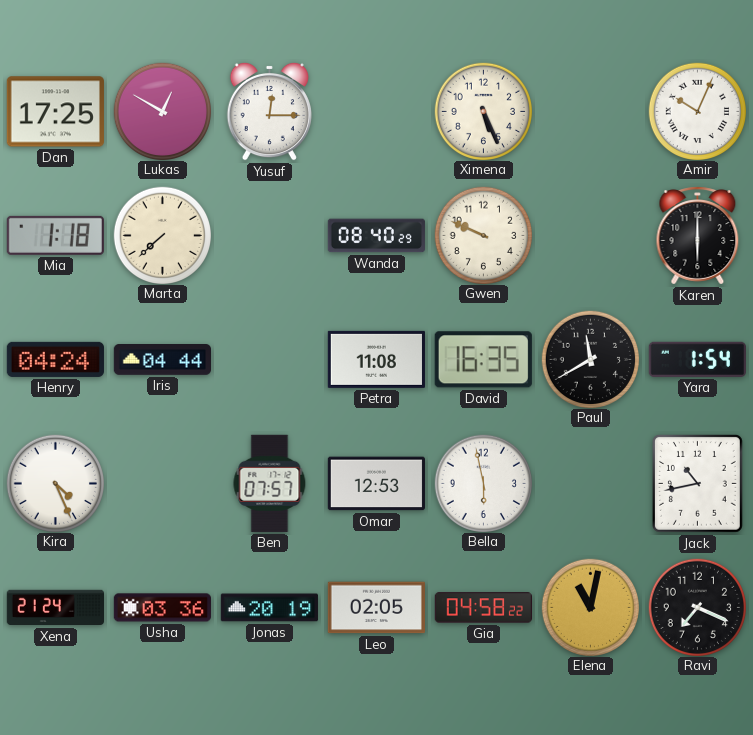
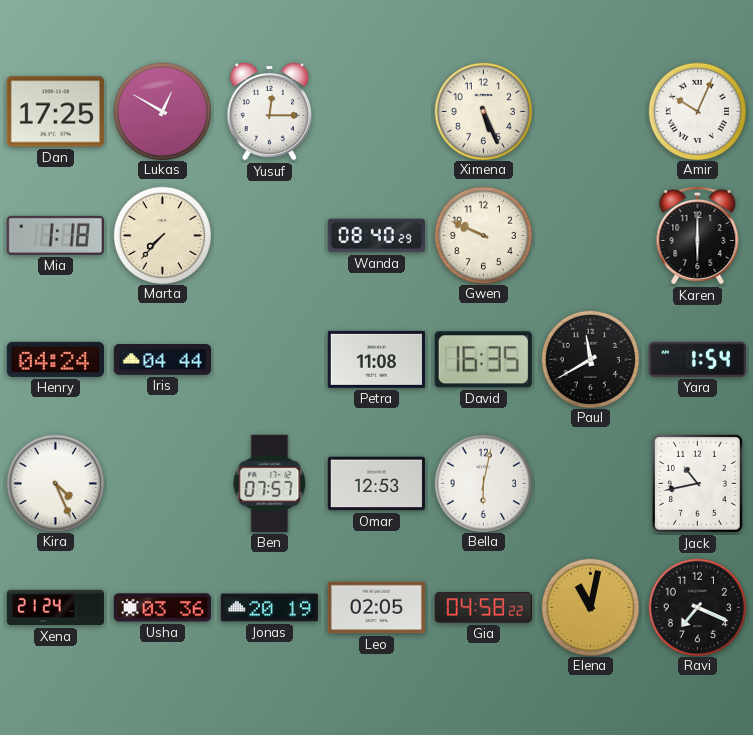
Marta: 7:38 -> 7:37
Bella: 5:58 -> 6:02
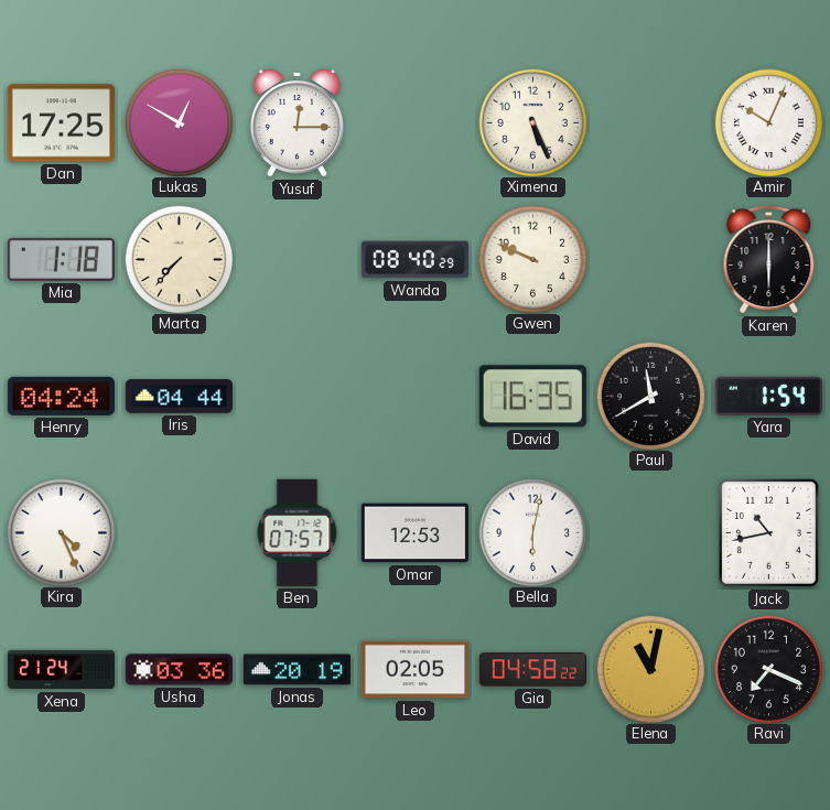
Petra: 11:08 -> none
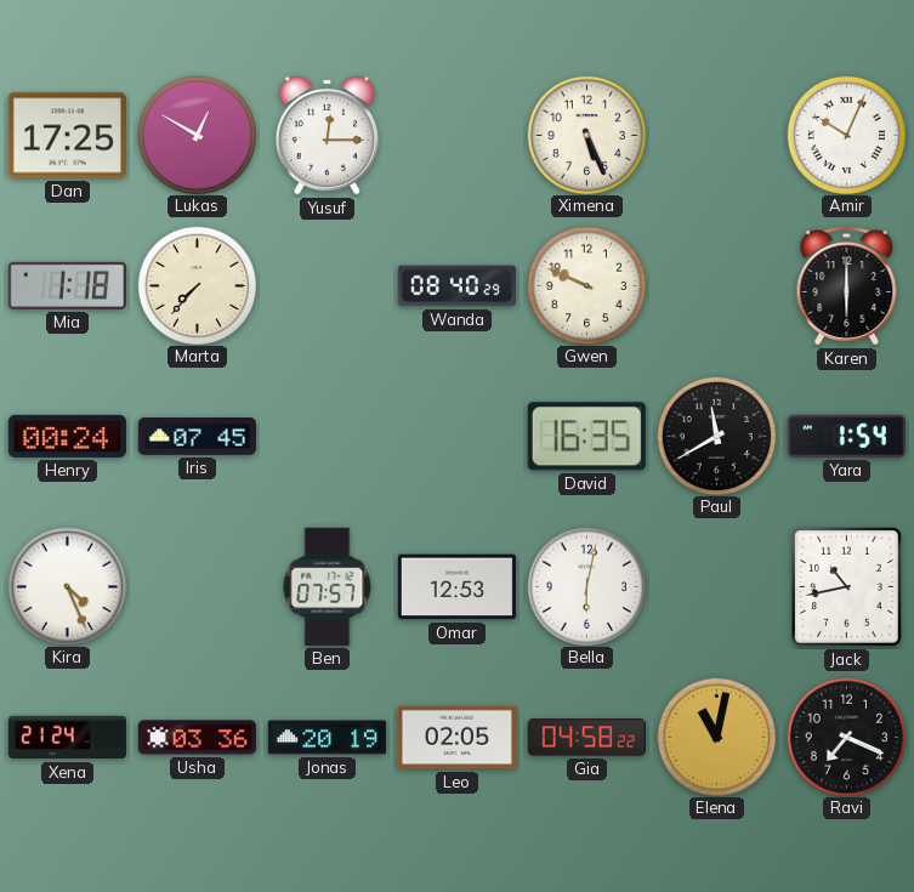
Henry: 04:24 -> 00:24
Iris: 04:44 -> 07:45
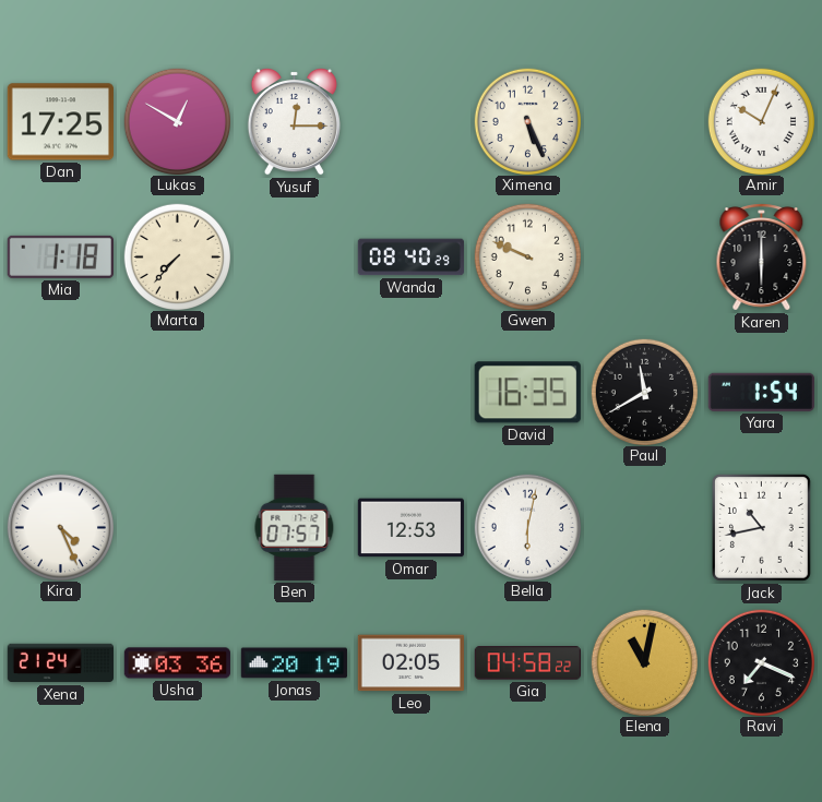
Henry: 00:24 -> none
Iris: 07:45 -> none
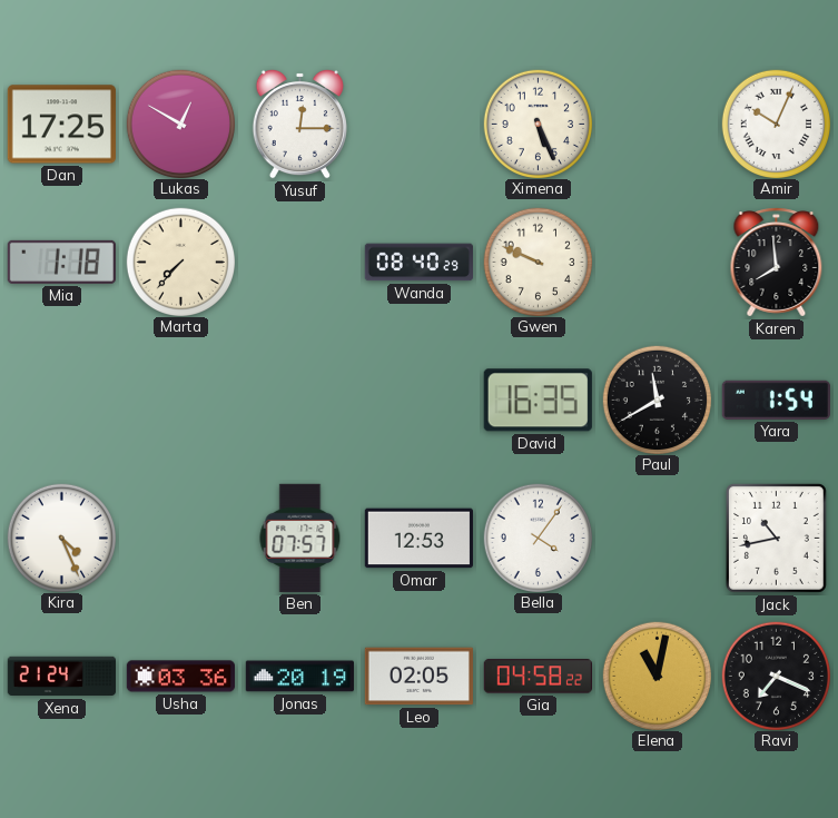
Karen: 6:00 -> 7:59
Bella: 6:02 -> 4:06
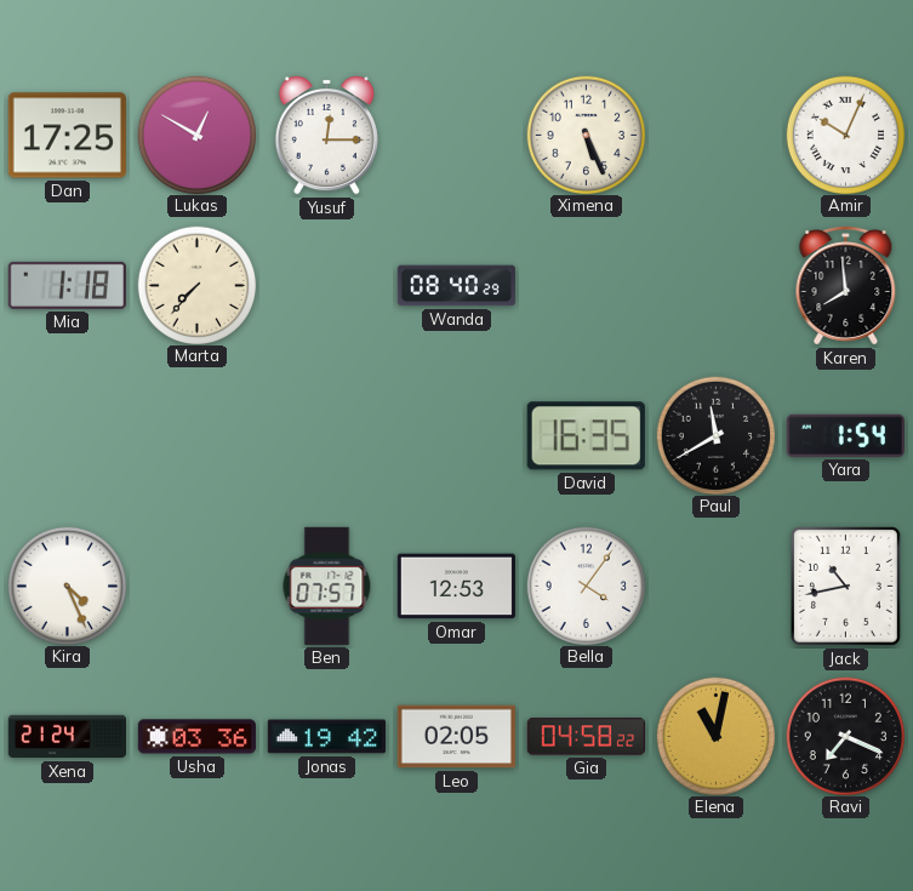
Gwen: 9:49 -> none
Jonas: 20:19 -> 19:42
